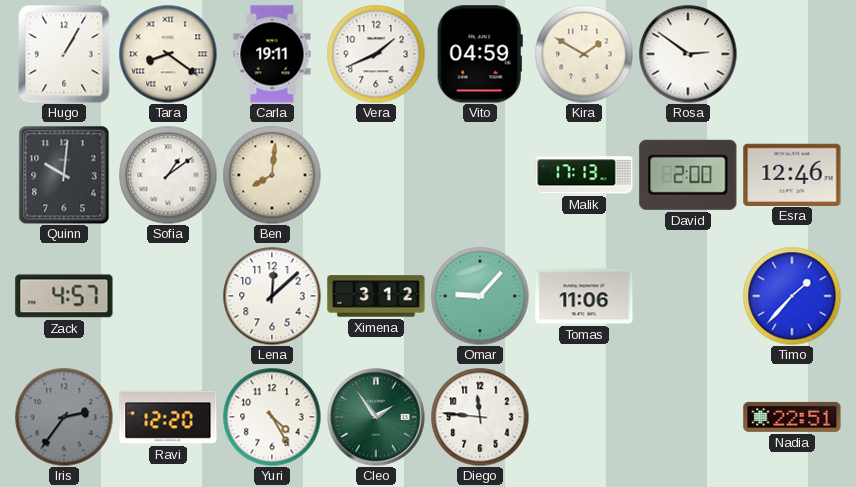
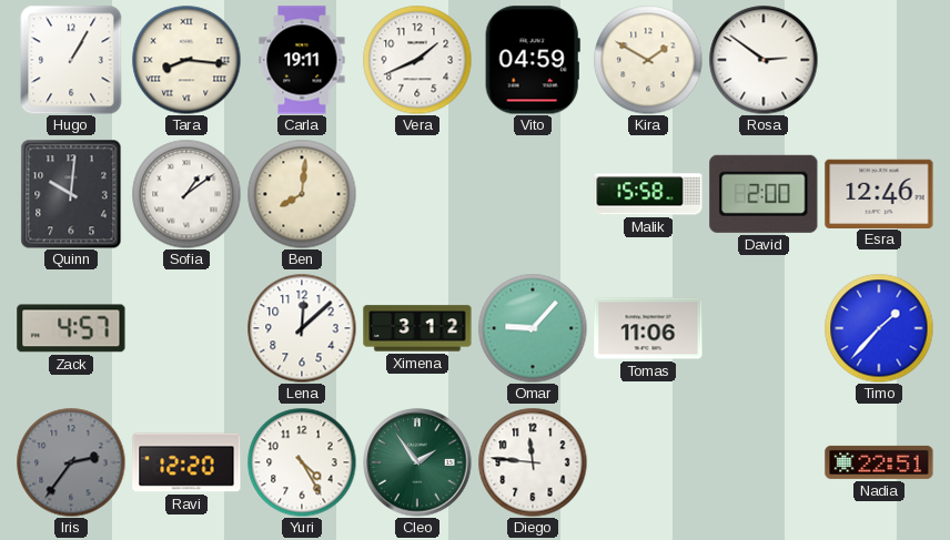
Tara: 8:21 -> 8:16
Malik: 17:13 -> 15:58
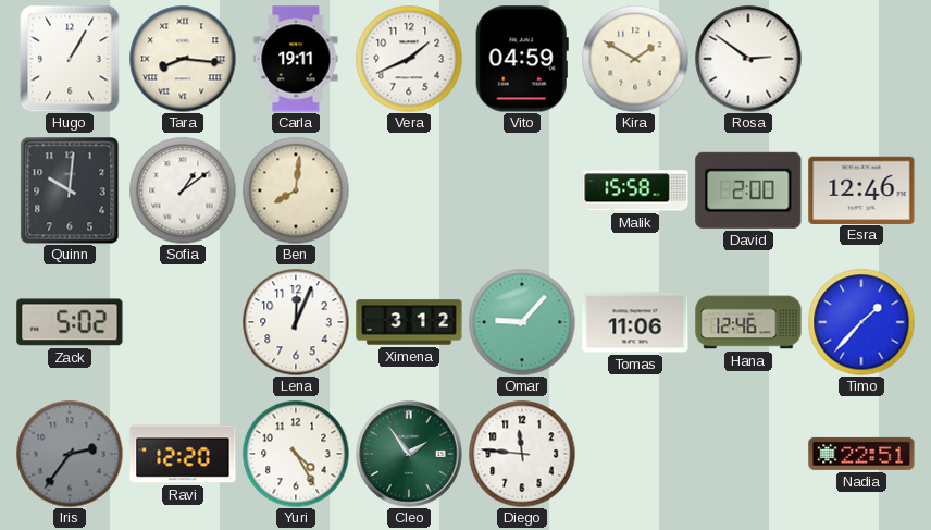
Zack: 4:57 -> 5:02
Lena: 12:08 -> 12:04
Hana: none -> 12:46
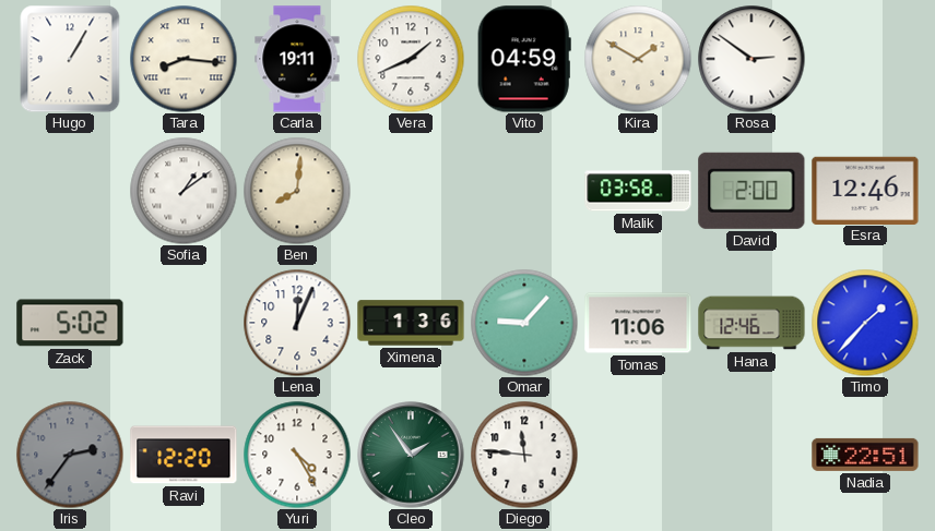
Quinn: 10:01 -> none
Malik: 15:58 -> 03:58
Ximena: 3:12 -> 1:36
